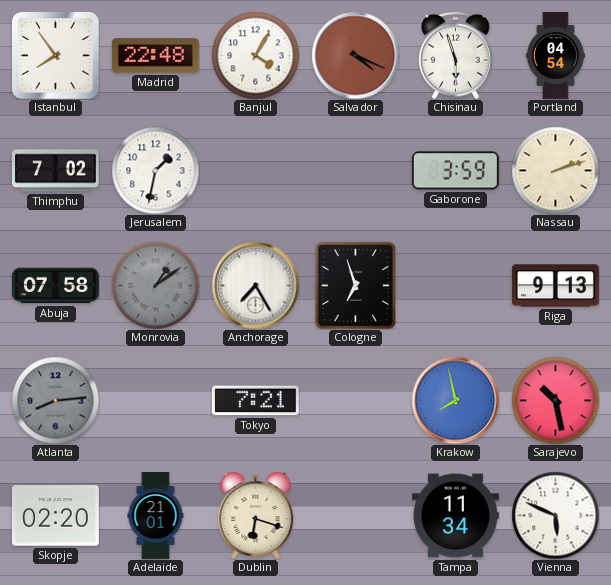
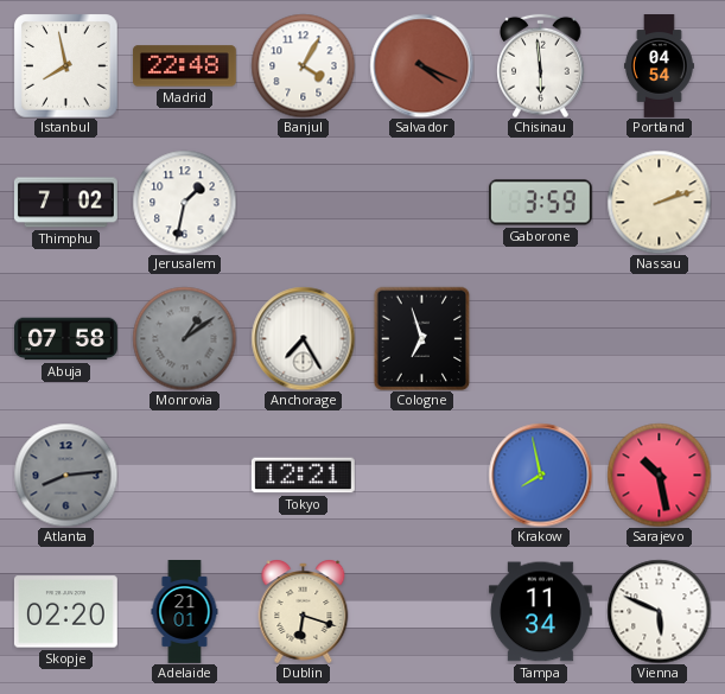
Istanbul: 7:54 -> 7:58
Chisinau: 5:57 -> 5:59
Riga: 9:13 -> none
Tokyo: 7:21 -> 12:21
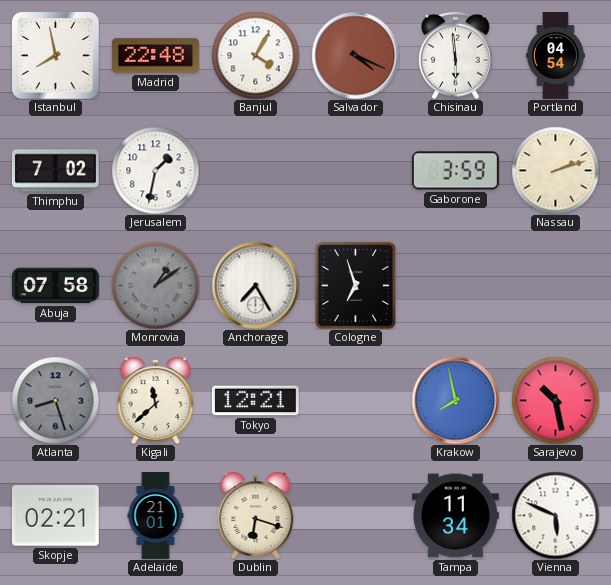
Atlanta: 8:14 -> 8:27
Kigali: none -> 11:38
Skopje: 02:20 -> 02:21
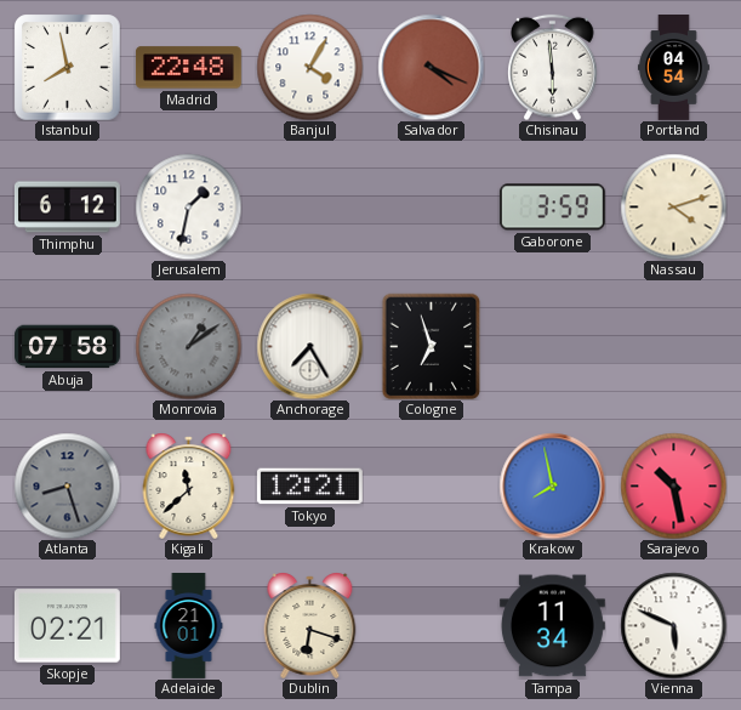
Thimphu: 7:02 -> 6:12
Nassau: 2:12 -> 4:12
